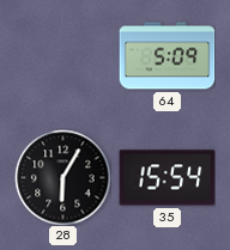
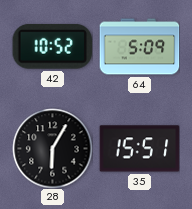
42: none -> 10:52
35: 15:54 -> 15:51
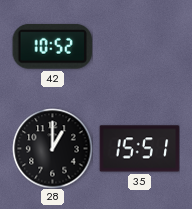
64: 5:09 -> none
28: 6:05 -> 1:00
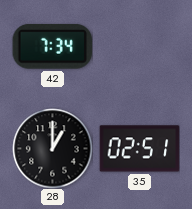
42: 10:52 -> 7:34
35: 15:51 -> 02:51
